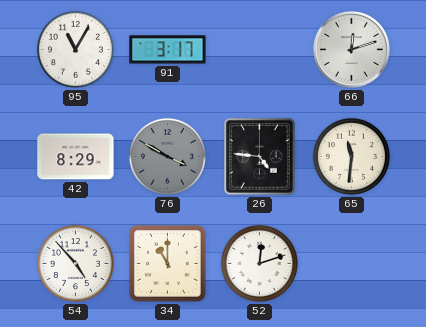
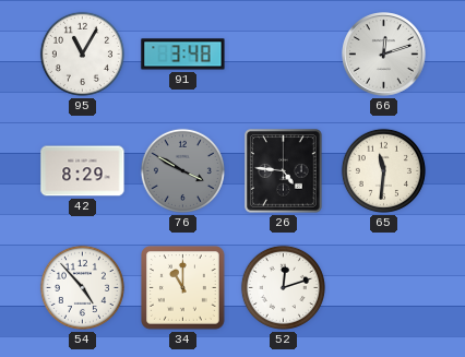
91: 3:17 -> 3:48
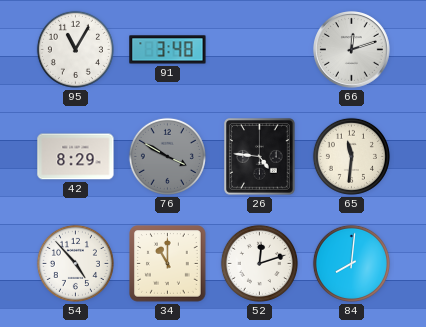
84: none -> 8:01
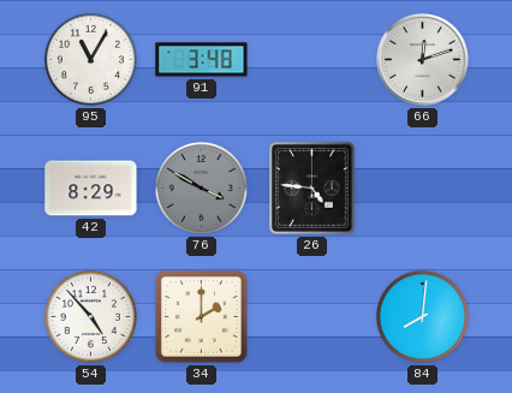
65: 11:31 -> none
34: 11:00 -> 2:00
52: 12:12 -> none
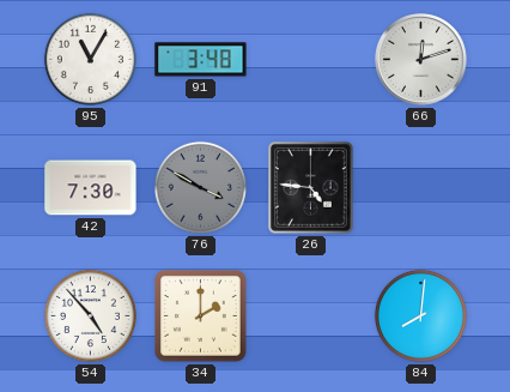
42: 8:29 -> 7:30
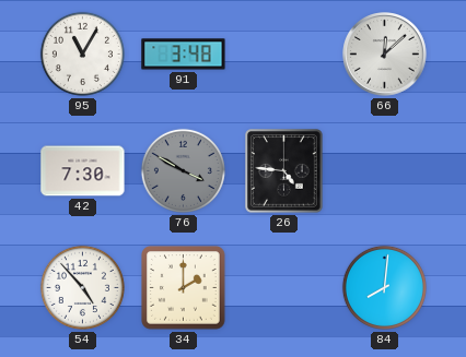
66: 12:12 -> 12:08
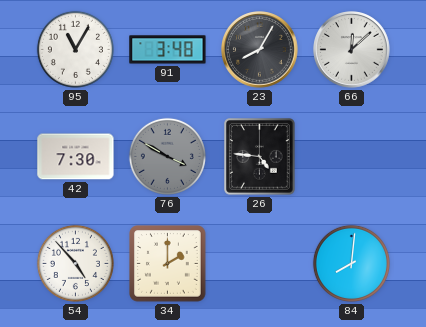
23: none -> 8:05
